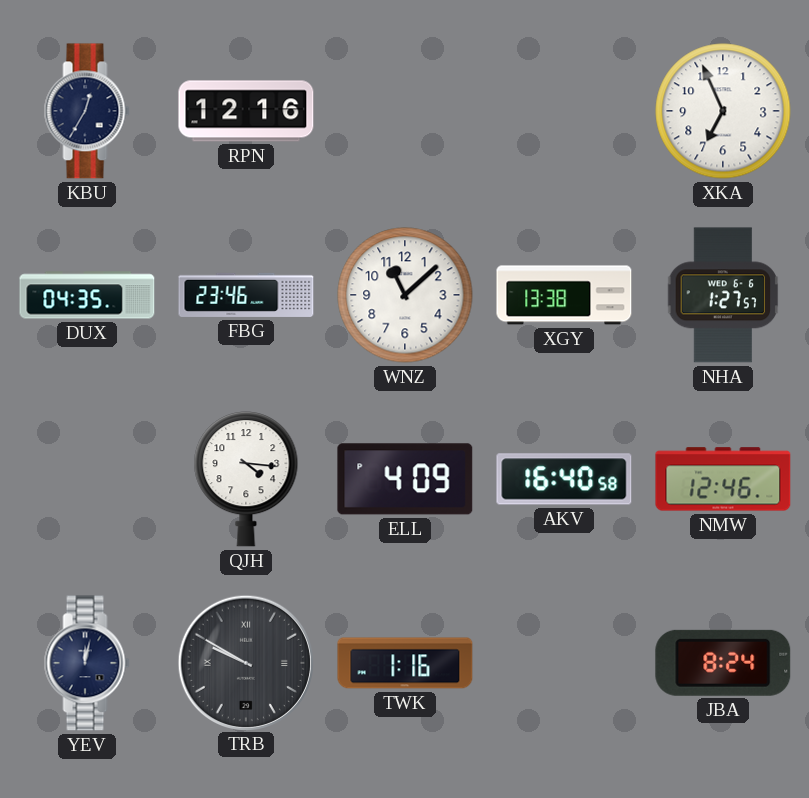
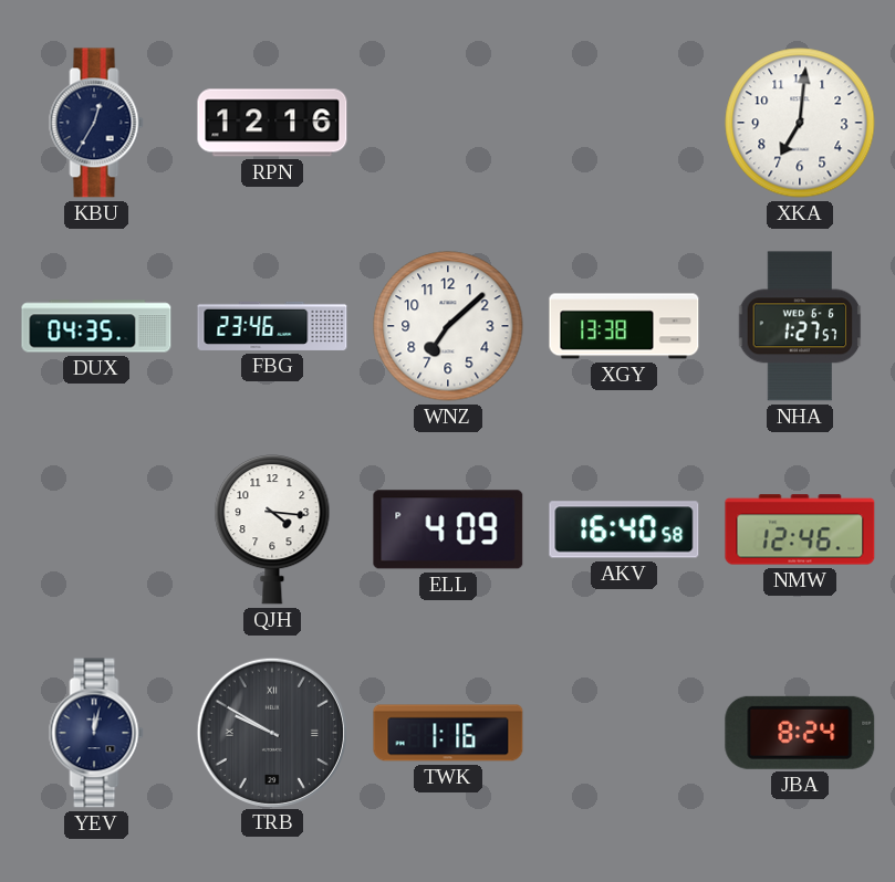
XKA: 6:56 -> 7:01
WNZ: 11:08 -> 7:08
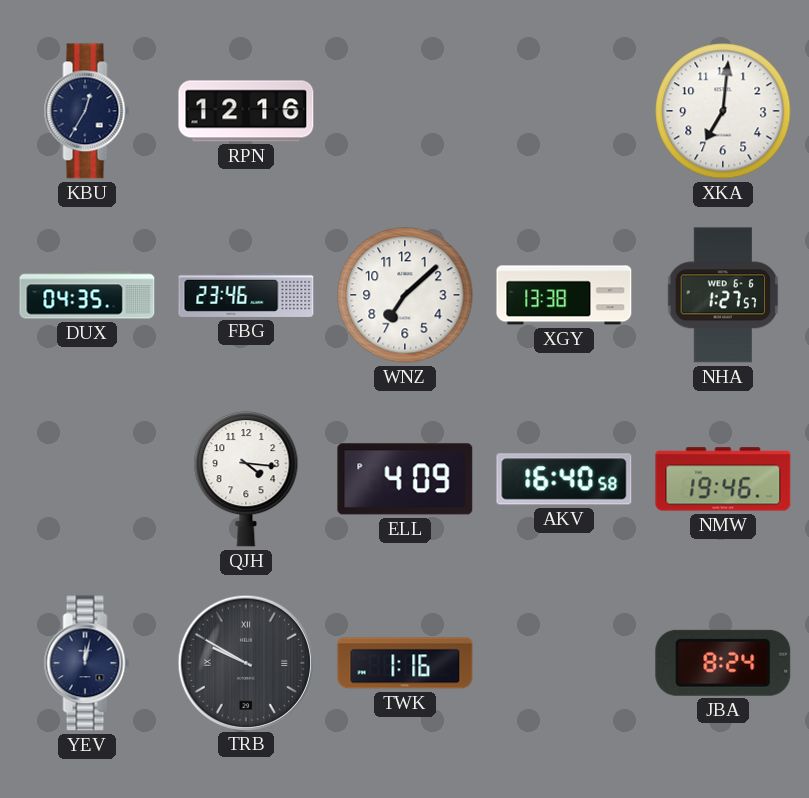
NMW: 12:46 -> 19:46
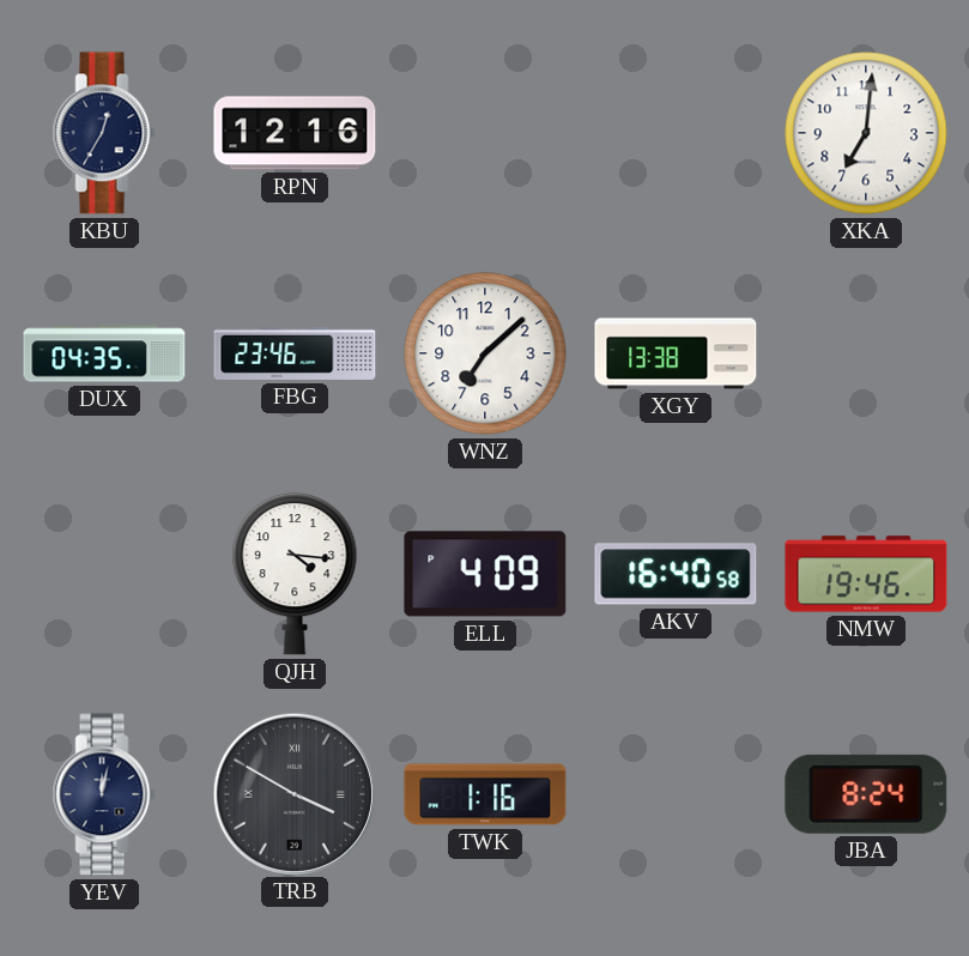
NHA: 1:27 -> none
TRB: 9:50 -> 3:50
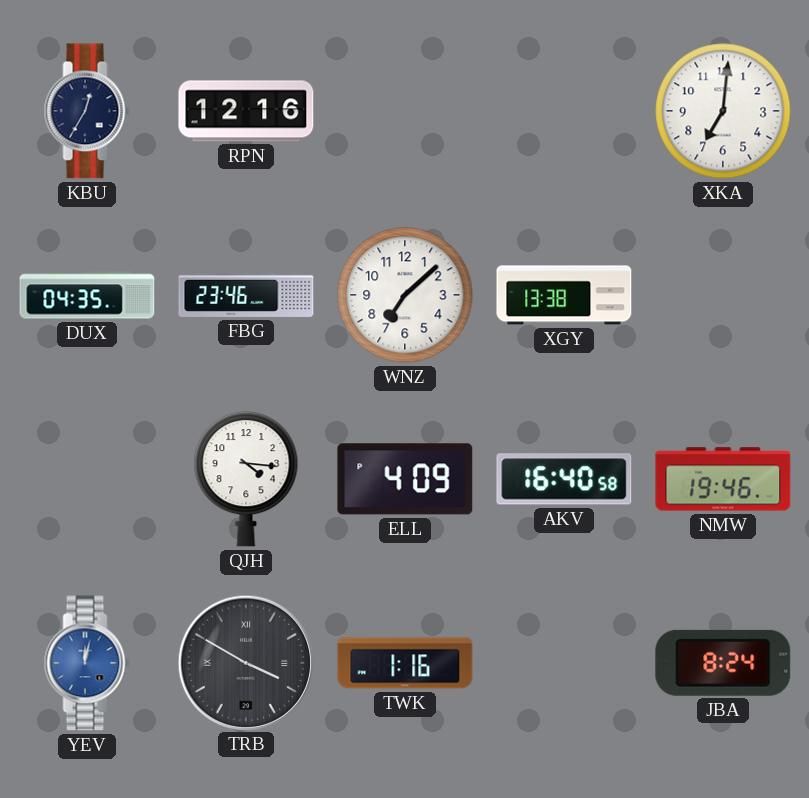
YEV dial: navy -> blue
